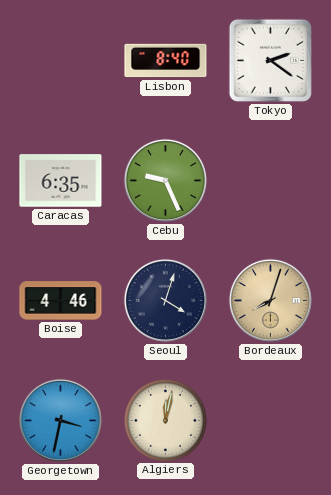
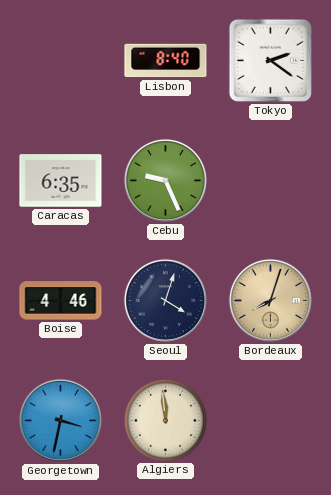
Algiers: 12:02 -> 11:59
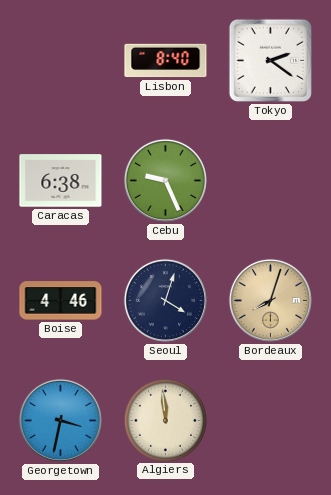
Caracas: 6:35 -> 6:38
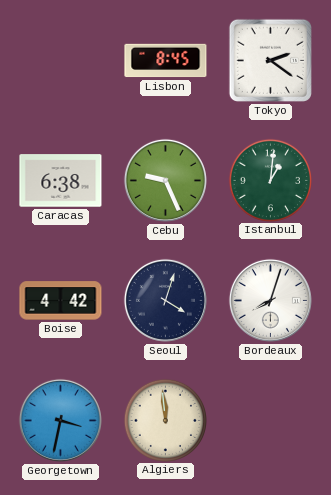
Lisbon: 8:40 -> 8:45
Istanbul: none -> 1:01
Boise: 4:46 -> 4:42
Bordeaux dial: champagne -> white
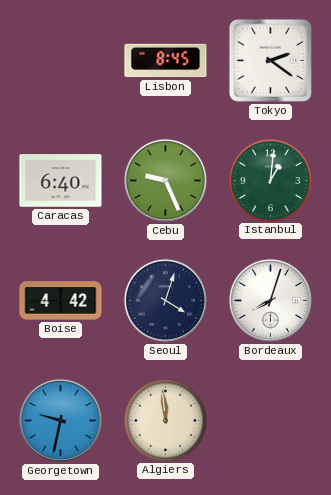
Caracas: 6:38 -> 6:40
Georgetown: 3:32 -> 9:32
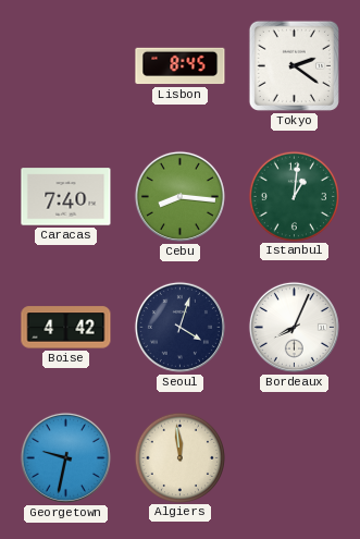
Caracas: 6:40 -> 7:40
Cebu: 9:26 -> 8:16
Bordeaux: 8:03 -> 8:04
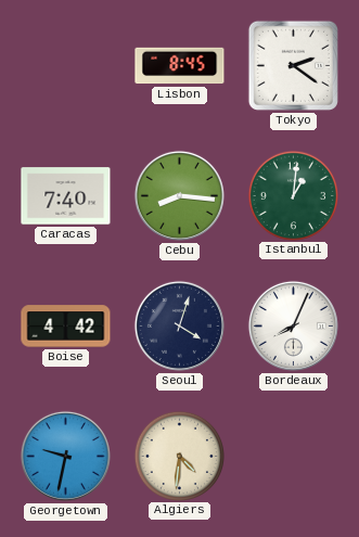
Algiers: 11:59 -> 4:31
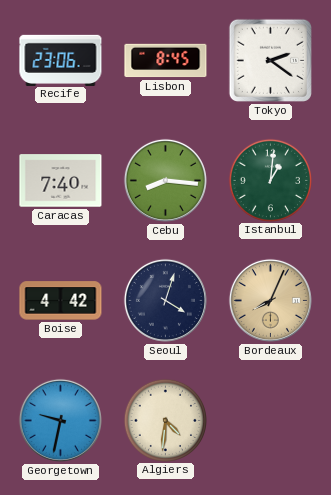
Recife: none -> 23:06
Bordeaux dial: white -> champagne
